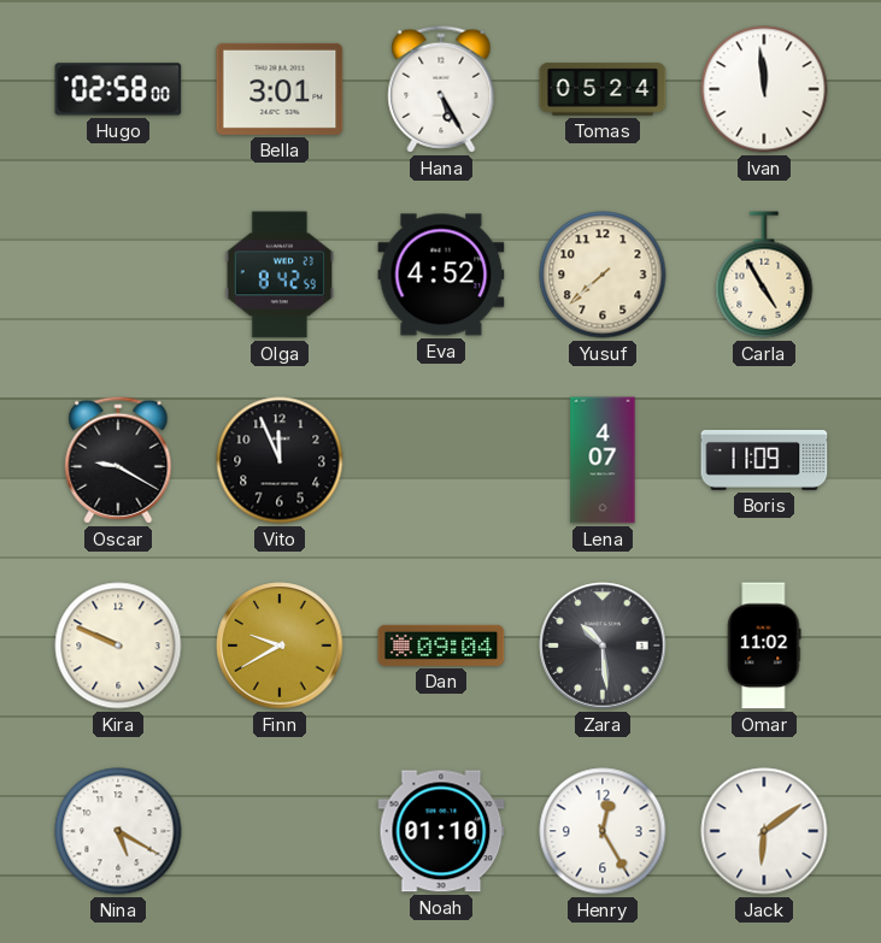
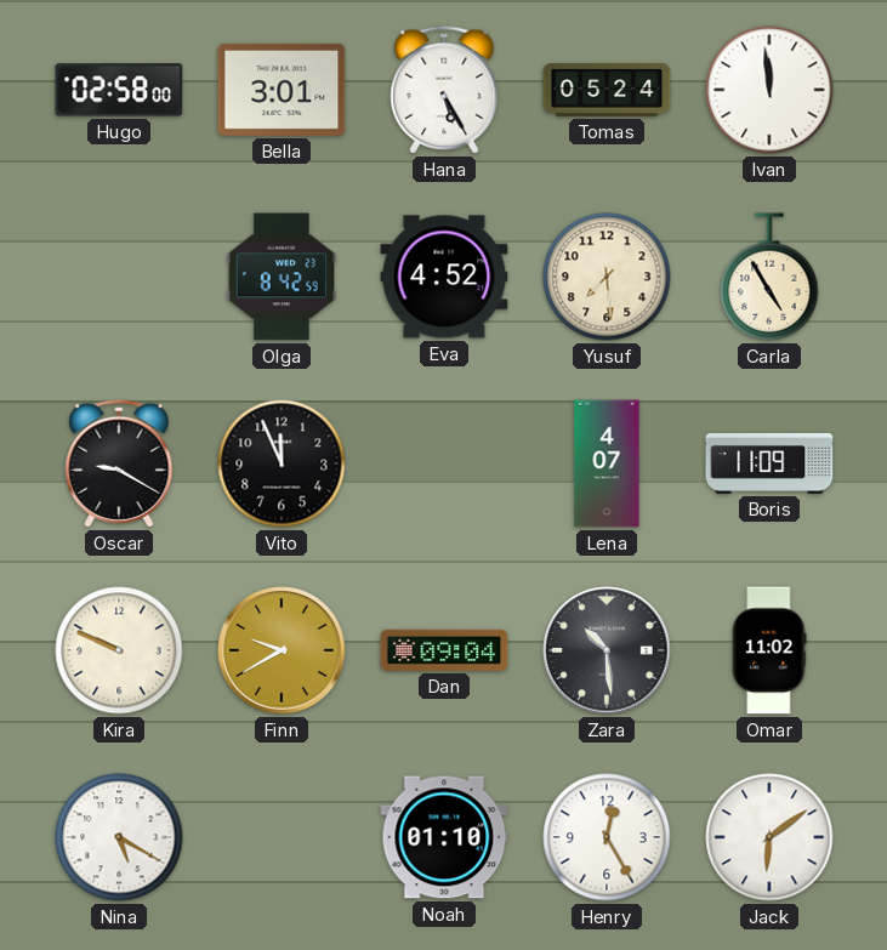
Yusuf: 7:38 -> 7:29
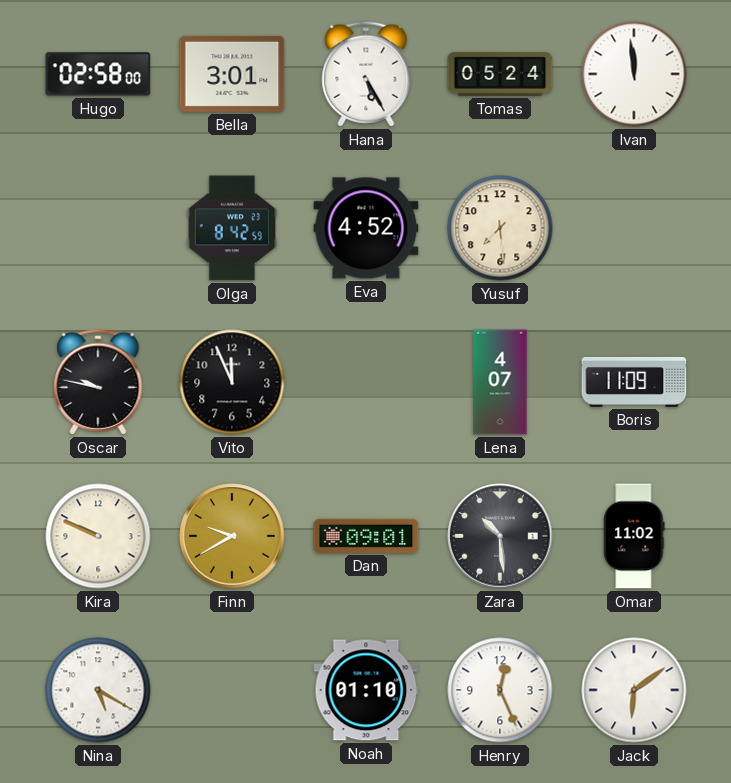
Carla: 4:55 -> none
Oscar: 9:20 -> 9:47
Dan: 09:04 -> 09:01
Henry: 12:25 -> 12:26
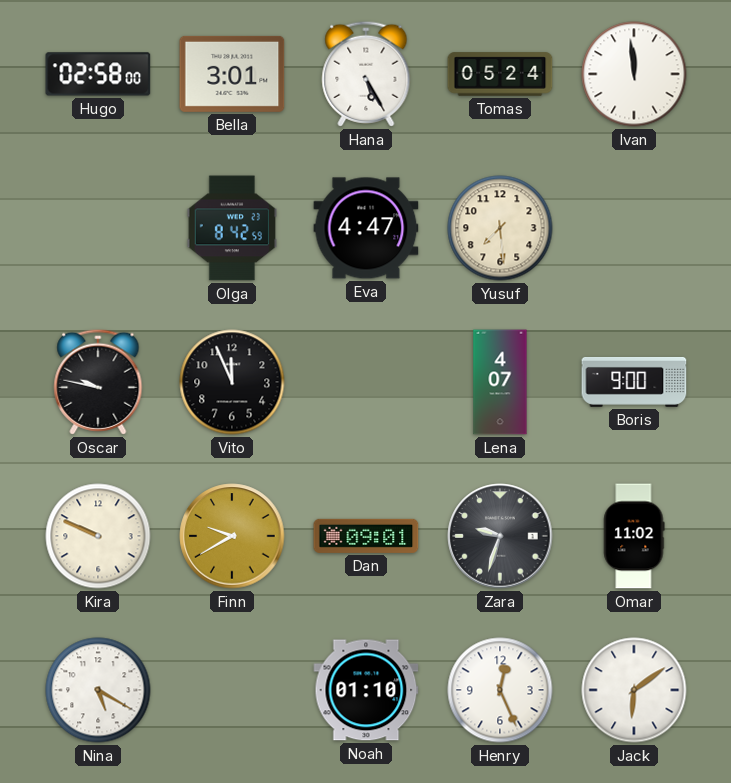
Eva: 4:52 -> 4:47
Boris: 11:09 -> 9:00
Zara: 10:29 -> 9:33
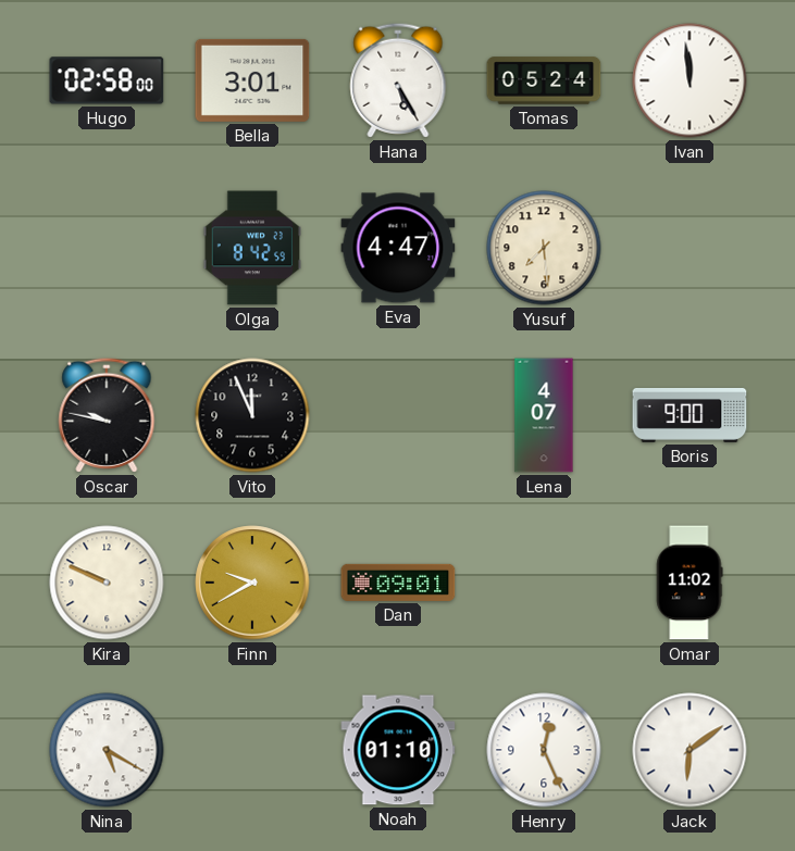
Zara: 9:33 -> none
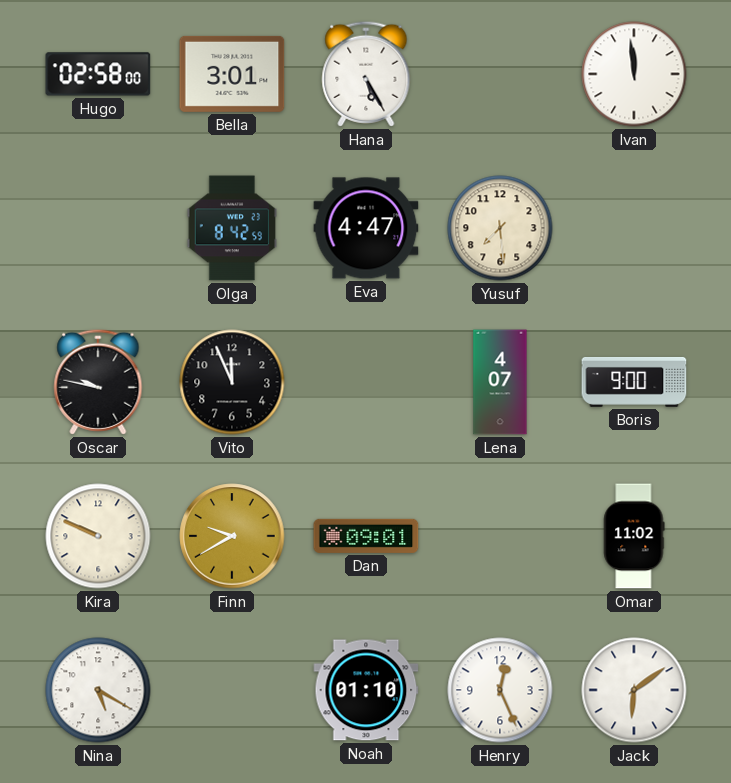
Tomas: 05:24 -> none
